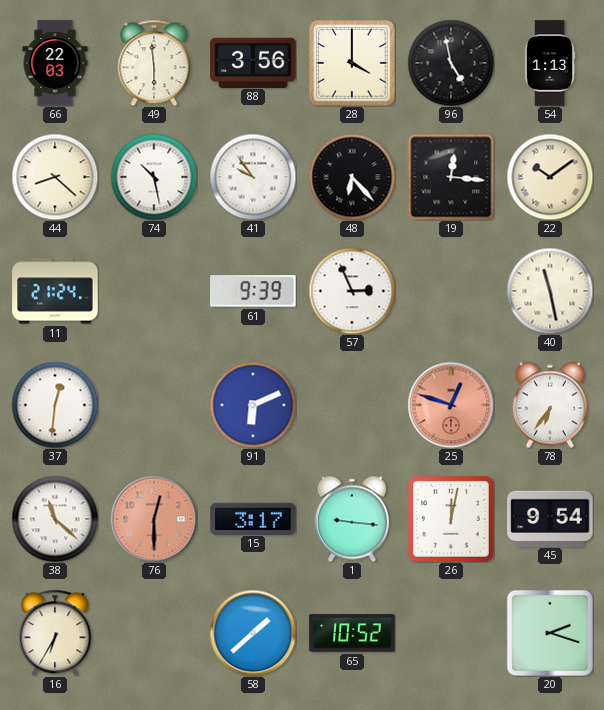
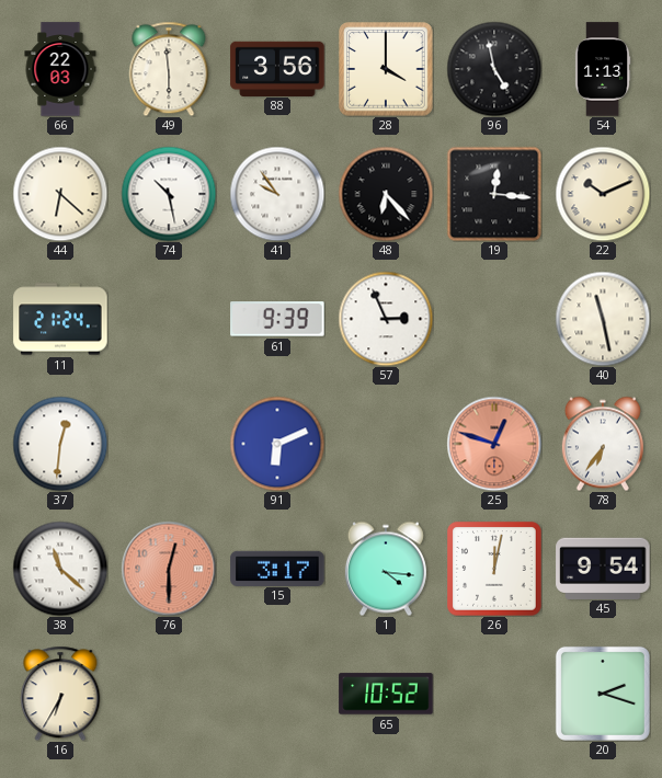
44: 8:22 -> 6:22
22: 10:09 -> 10:11
1: 9:16 -> 4:16
58: 1:38 -> none
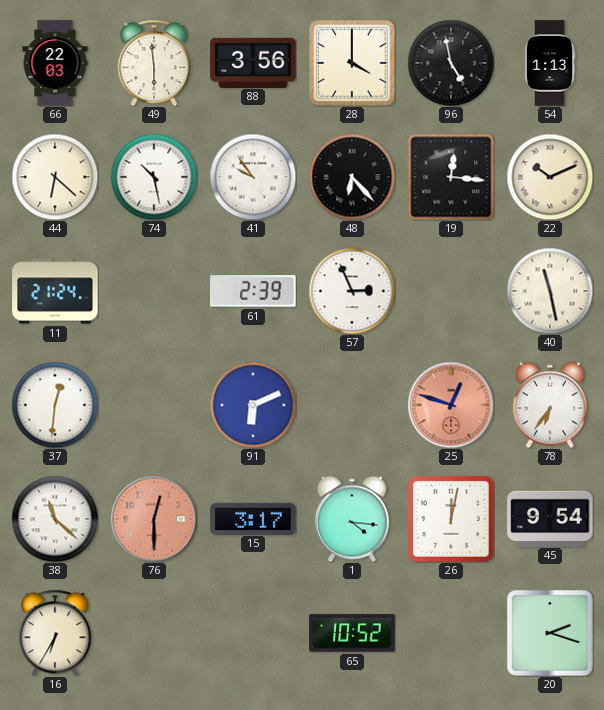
61: 9:39 -> 2:39
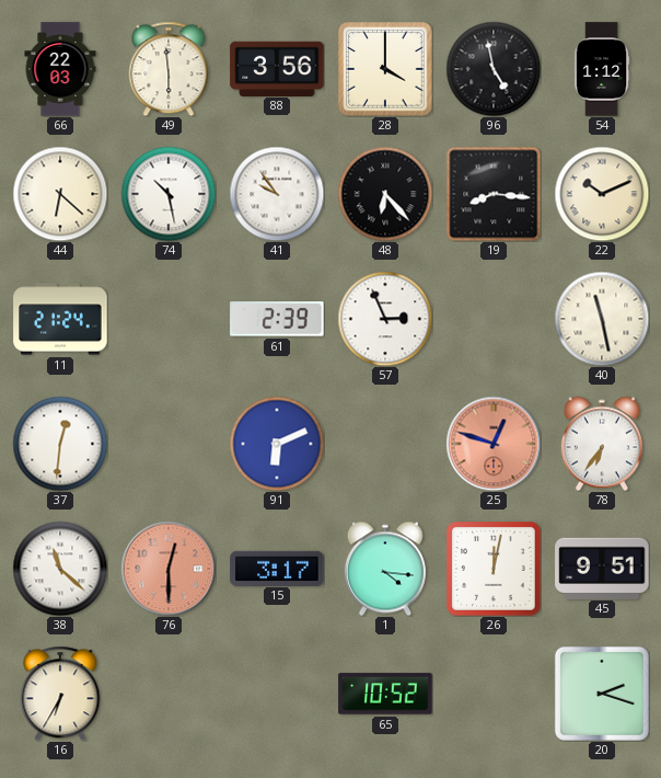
54: 1:13 -> 1:12
19: 12:16 -> 8:16
45: 9:54 -> 9:51
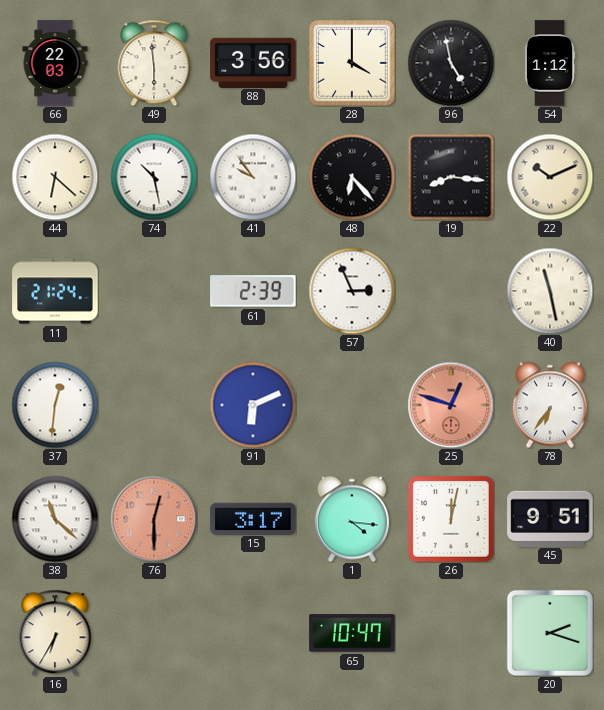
65: 10:52 -> 10:47
